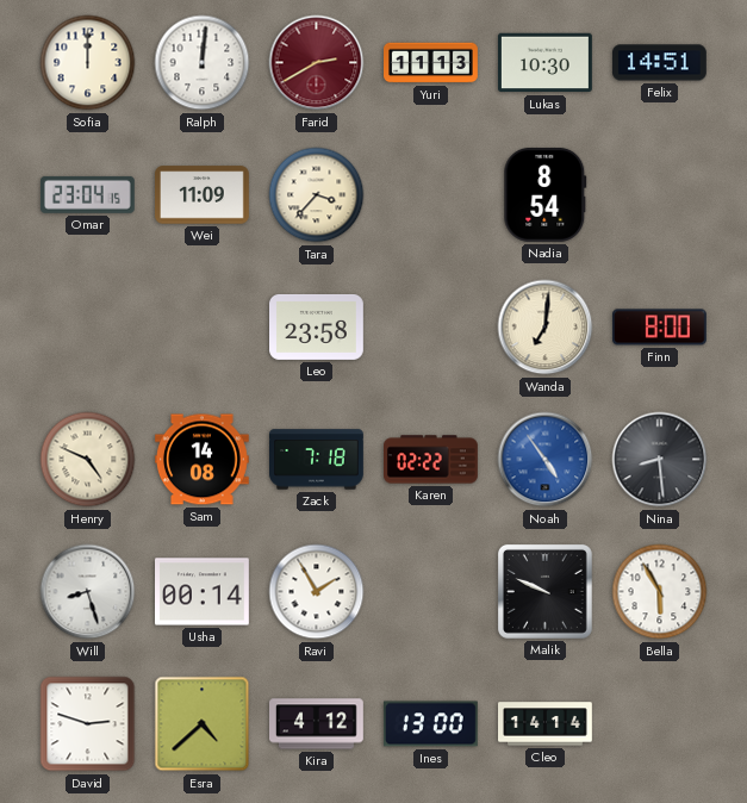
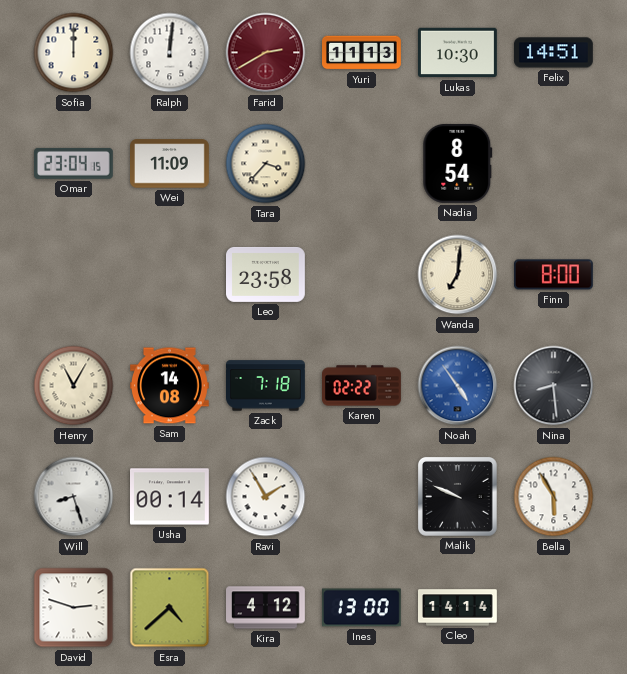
Henry: 4:49 -> 11:05
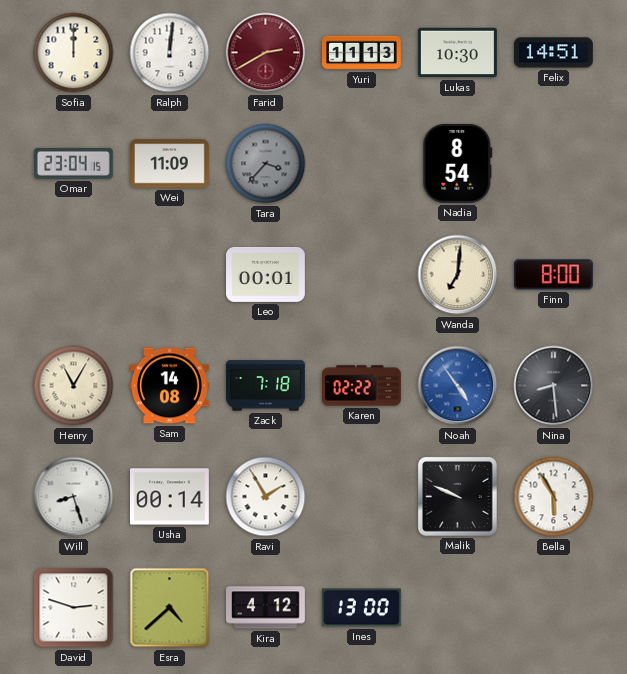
Tara dial: cream -> grey
Leo: 23:58 -> 00:01
Cleo: 14:14 -> none
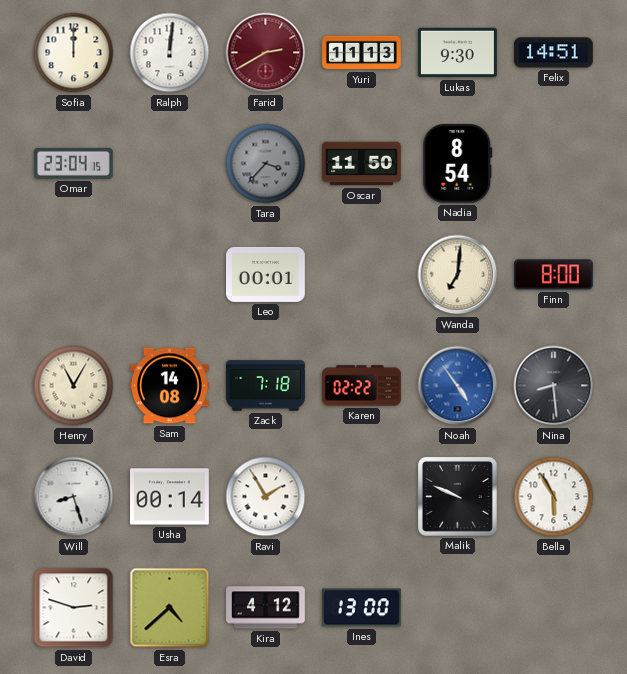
Lukas: 10:30 -> 9:30
Wei: 11:09 -> none
Oscar: none -> 11:50
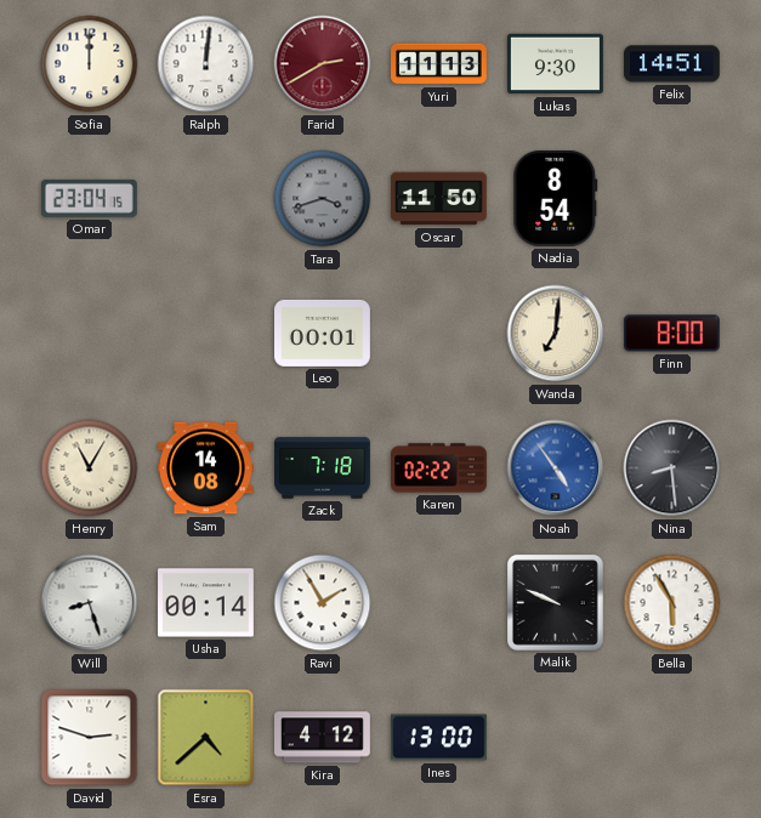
Tara: 3:37 -> 3:42
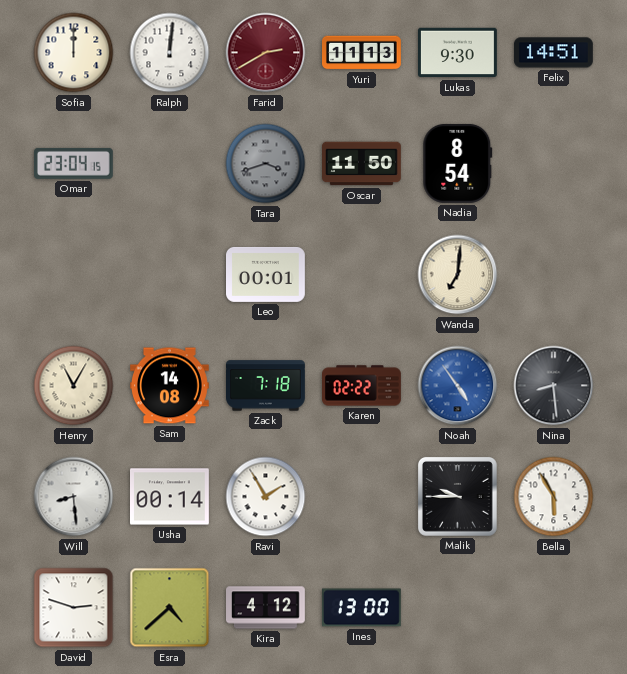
Finn: 8:00 -> none
Will: 8:27 -> 8:29
Malik: 9:49 -> 9:45
